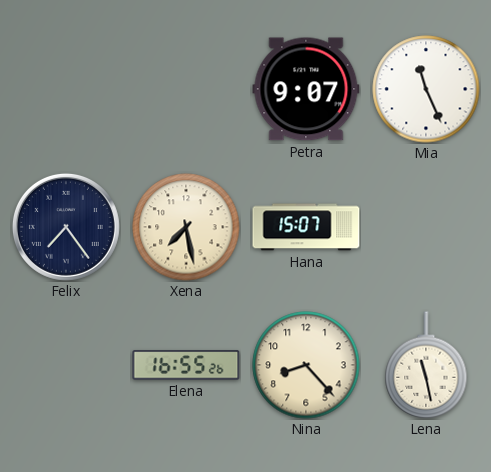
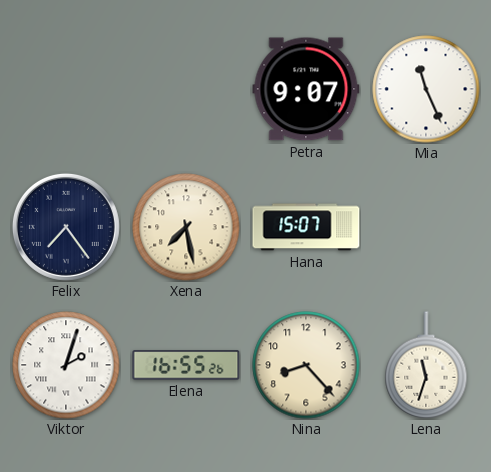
Viktor: none -> 2:03
Lena: 11:28 -> 11:33
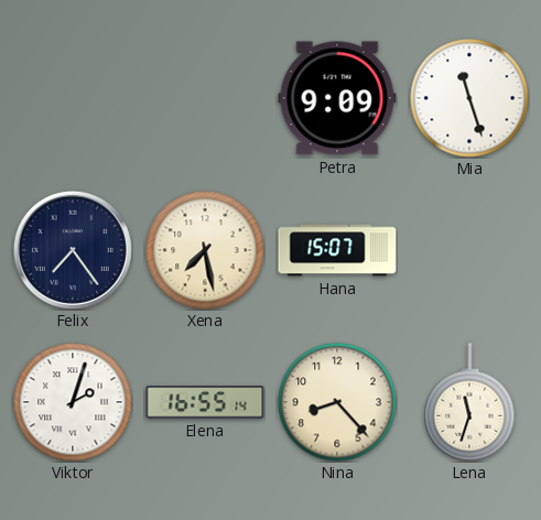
Petra: 9:07 -> 9:09
Mia: 11:26 -> 11:27
Elena: 16:55:26 -> 16:55:14
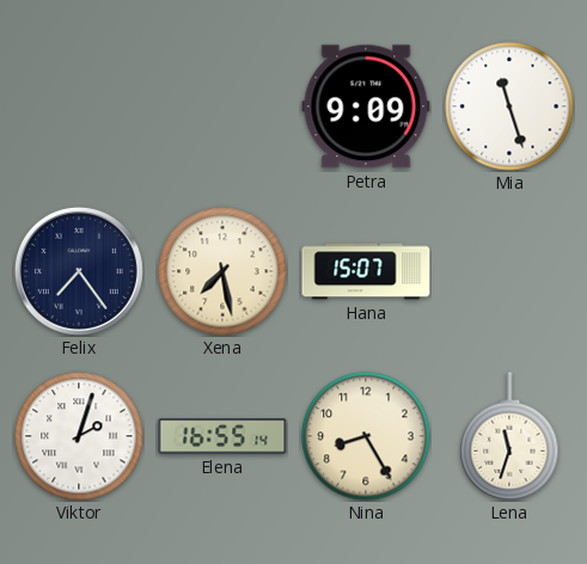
Nina: 8:23 -> 8:25
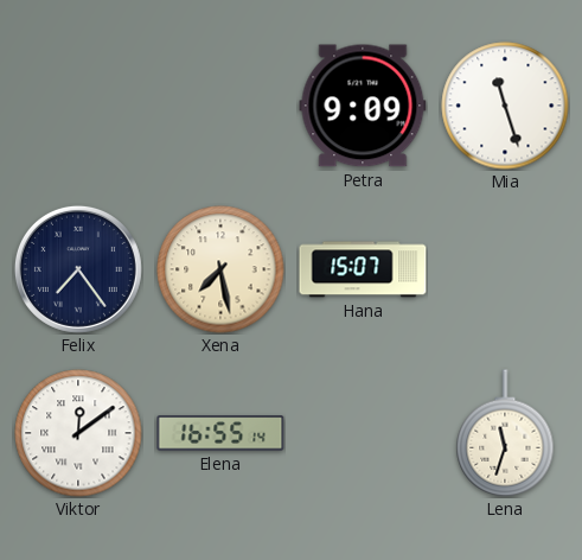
Viktor: 2:03 -> 12:09
Nina: 8:25 -> none
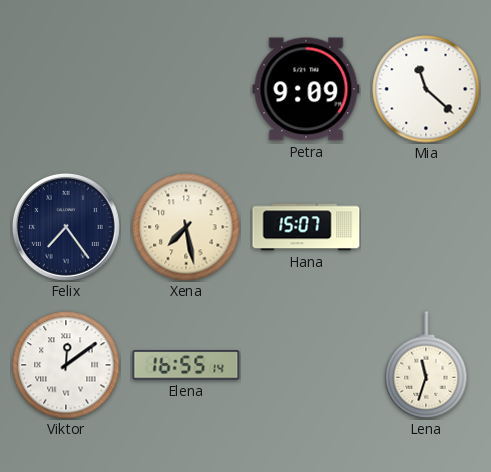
Mia: 11:27 -> 11:22
